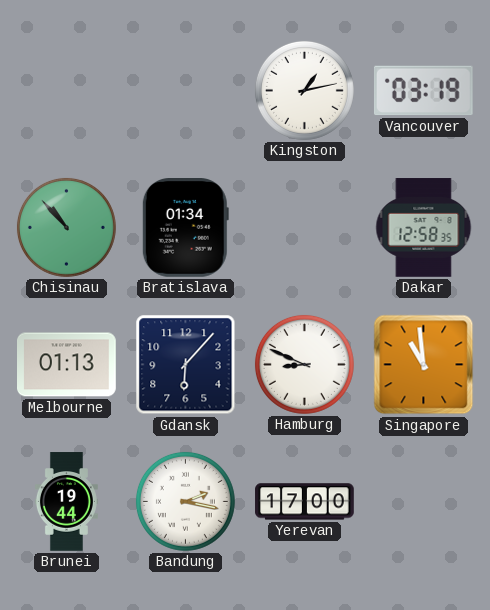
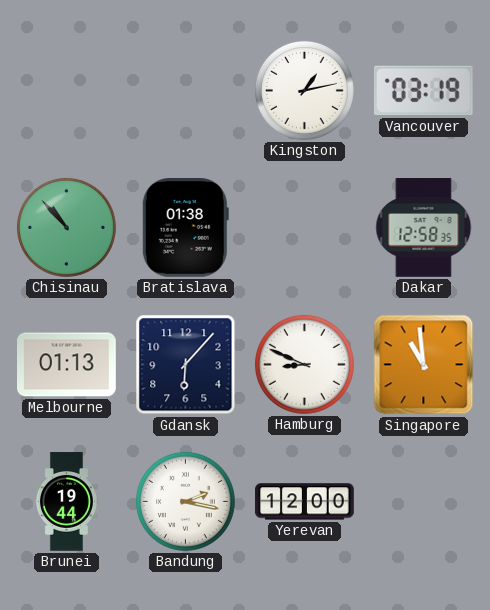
Bratislava: 01:34 -> 01:38
Yerevan: 17:00 -> 12:00
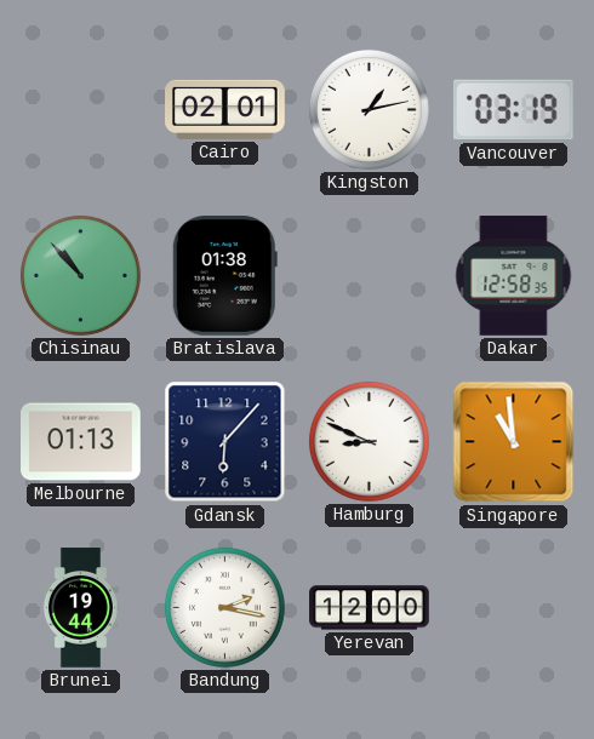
Cairo: none -> 02:01
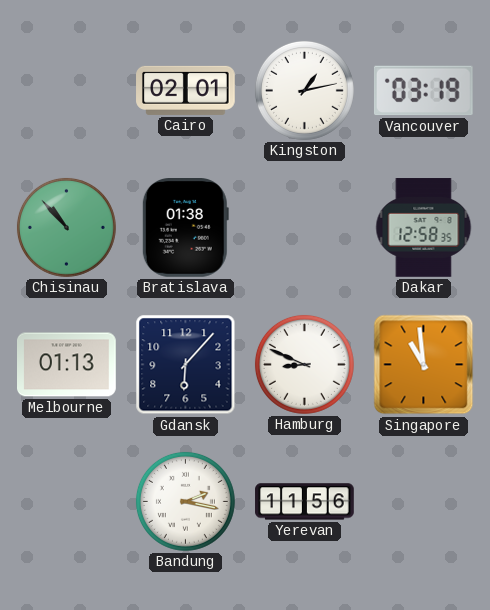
Brunei: 19:44 -> none
Yerevan: 12:00 -> 11:56
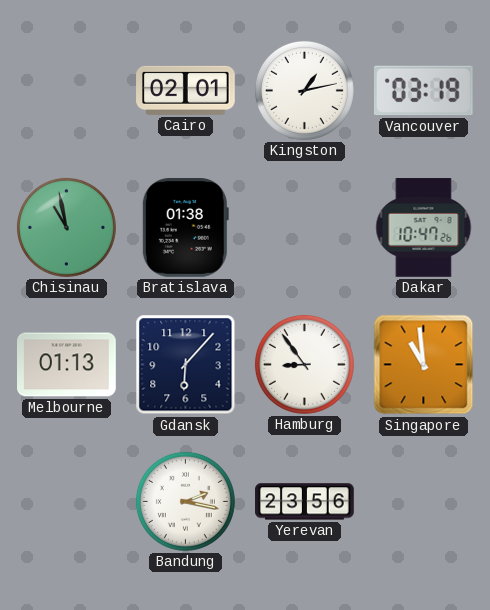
Chisinau: 10:53 -> 10:58
Dakar: 12:58 -> 10:47
Hamburg: 8:49 -> 8:54
Yerevan: 11:56 -> 23:56
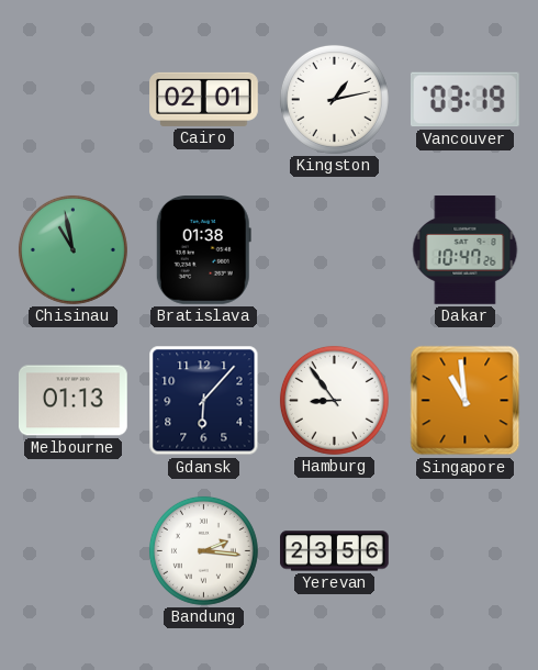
Bandung: 2:17 -> 2:16
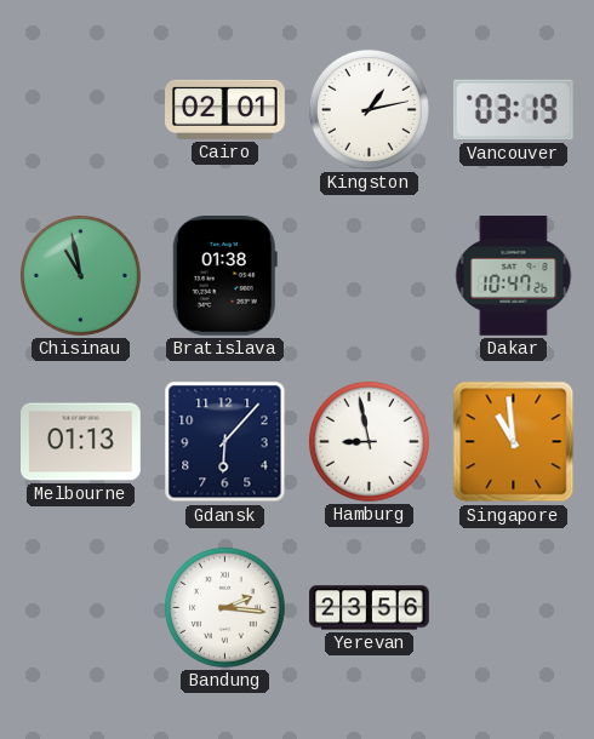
Hamburg: 8:54 -> 8:58
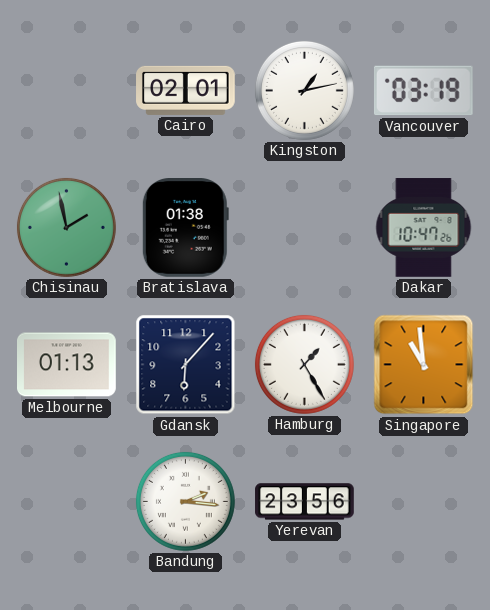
Chisinau: 10:58 -> 1:58
Hamburg: 8:58 -> 1:25
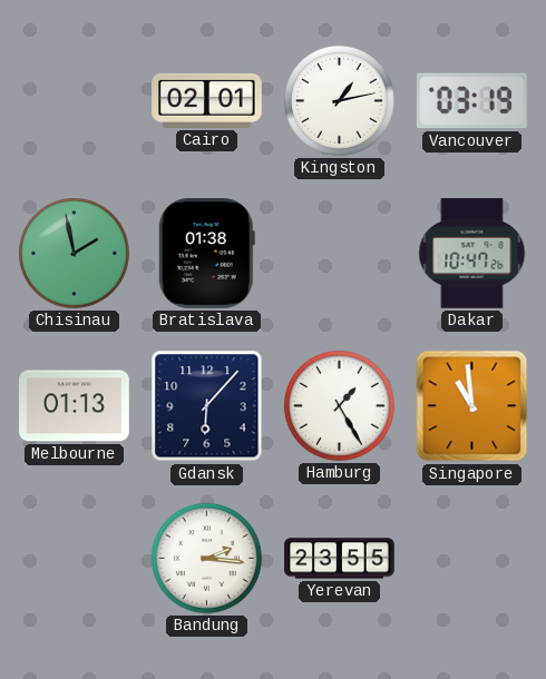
Yerevan: 23:56 -> 23:55
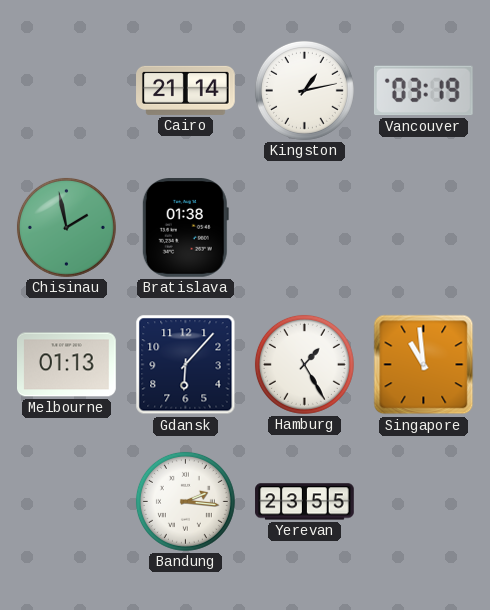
Cairo: 02:01 -> 21:14
Dakar: 10:47 -> none
